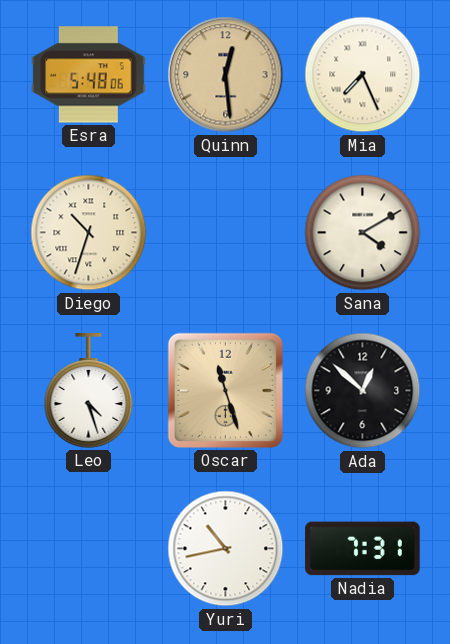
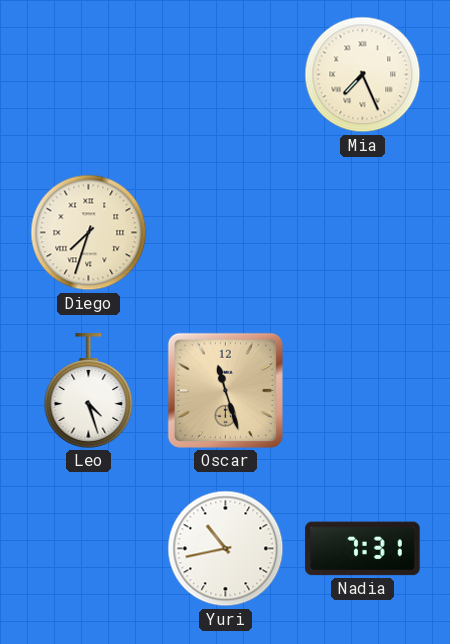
Esra: 5:48 -> none
Quinn: 12:29 -> none
Diego: 10:33 -> 7:33
Sana: 4:10 -> none
Ada: 12:52 -> none
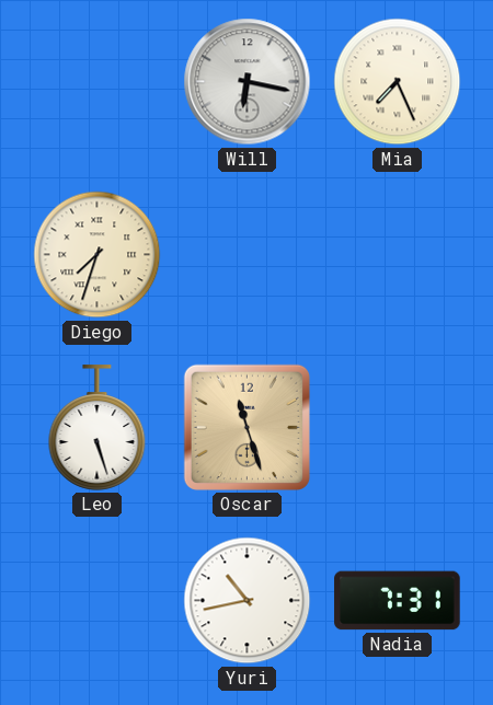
Will: none -> 6:17
Leo: 4:27 -> 5:27
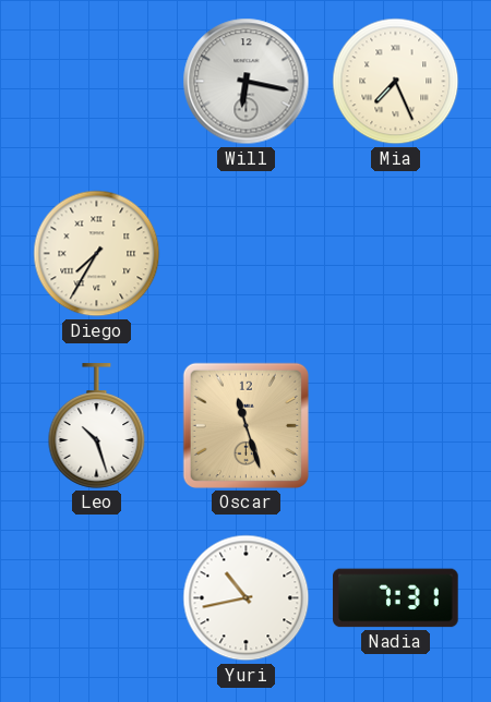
Diego: 7:33 -> 7:35
Leo: 5:27 -> 10:27
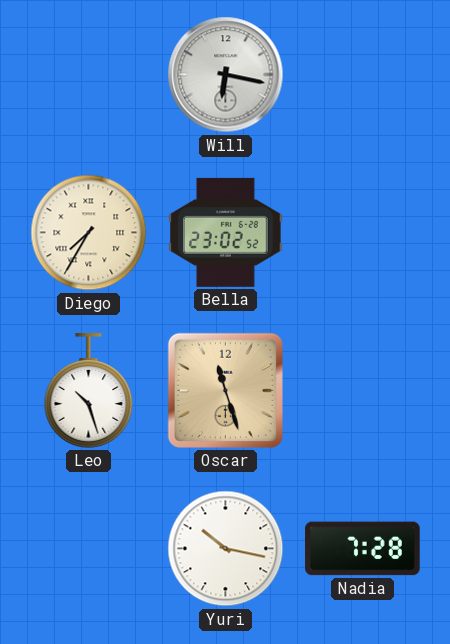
Mia: 7:26 -> none
Bella: none -> 23:02
Yuri: 10:43 -> 10:17
Nadia: 7:31 -> 7:28
